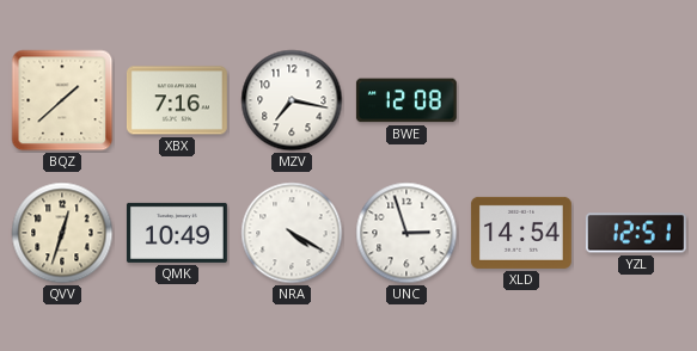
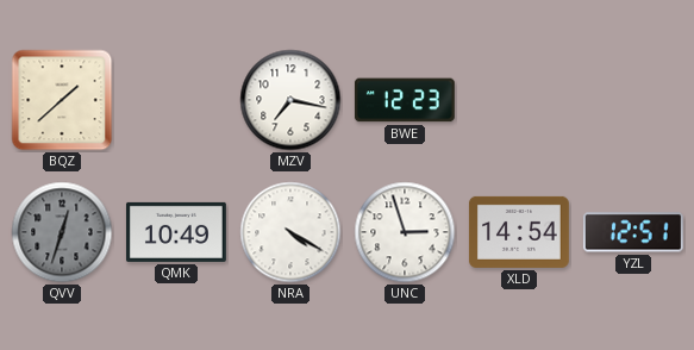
XBX: 7:16 -> none
BWE: 12:08 -> 12:23
QVV dial: cream -> grey
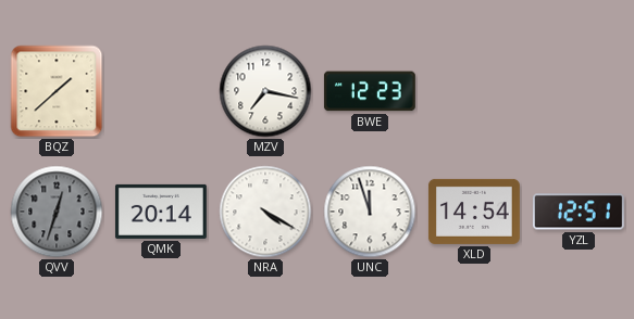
QMK: 10:49 -> 20:14
UNC: 2:57 -> 11:57
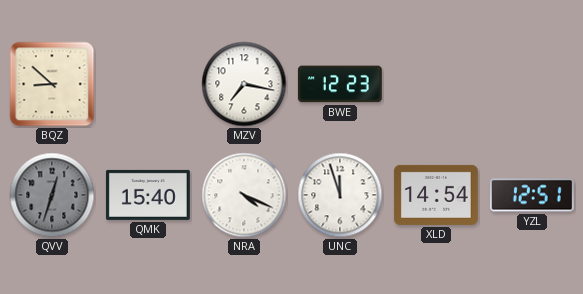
BQZ: 1:38 -> 8:52
QMK: 20:14 -> 15:40
NRA: 4:20 -> 4:19
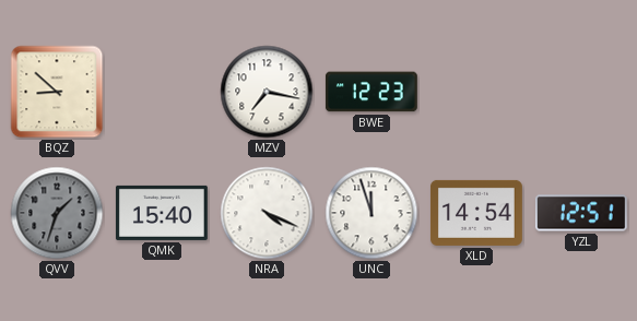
QVV: 12:33 -> 1:33
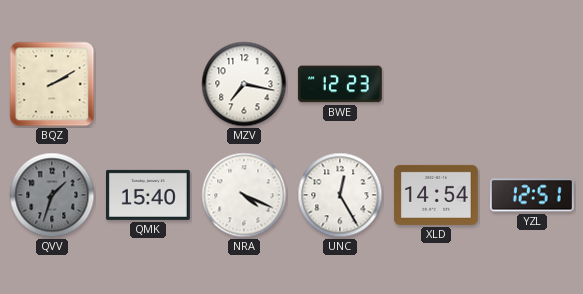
BQZ: 8:52 -> 2:10
UNC: 11:57 -> 12:25
